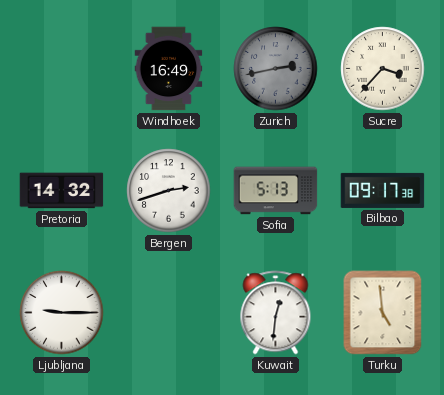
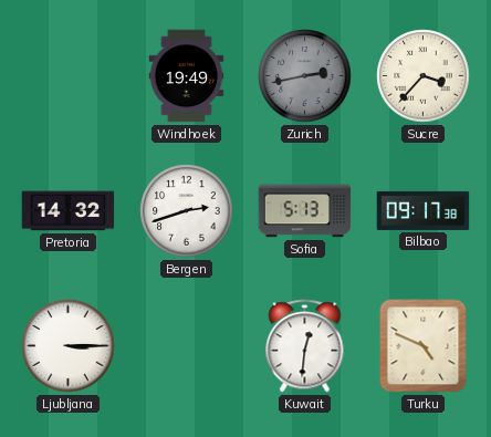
Windhoek: 16:49 -> 19:49
Ljubljana: 9:15 -> 3:15
Turku: 4:59 -> 4:49
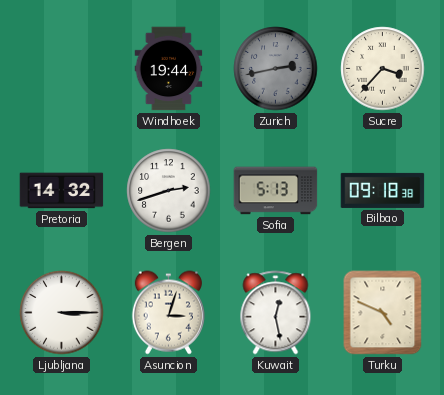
Windhoek: 19:49 -> 19:44
Bilbao: 09:17 -> 09:18
Asuncion: none -> 3:03
Kuwait: 12:31 -> 12:28
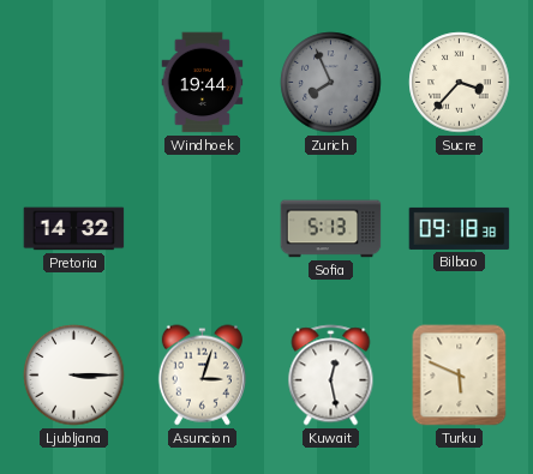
Zurich: 2:43 -> 7:56
Bergen: 2:42 -> none
Turku: 4:49 -> 5:49
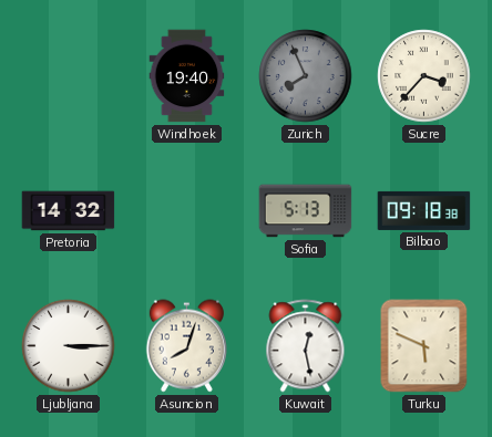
Windhoek: 19:44 -> 19:40
Asuncion: 3:03 -> 8:03
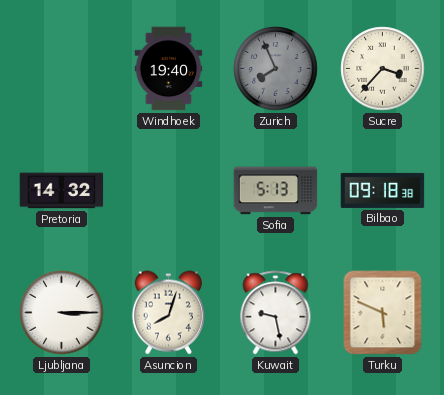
Kuwait: 12:28 -> 9:28
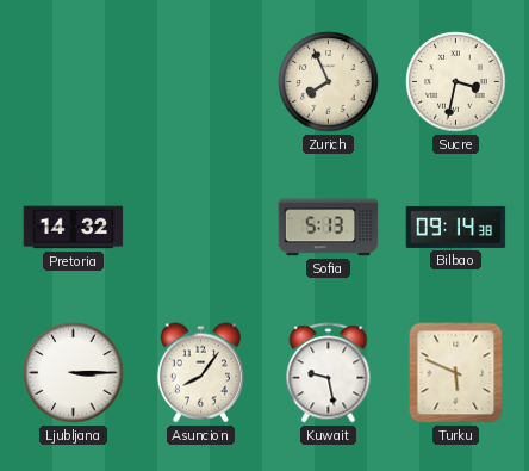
Windhoek: 19:40 -> none
Zurich dial: grey -> cream
Sucre: 3:37 -> 3:32
Bilbao: 09:18 -> 09:14
Asuncion: 8:03 -> 8:06
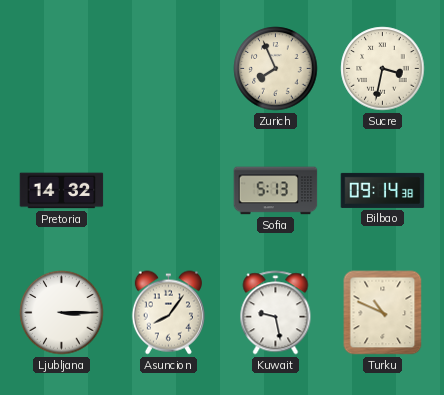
Turku: 5:49 -> 10:49
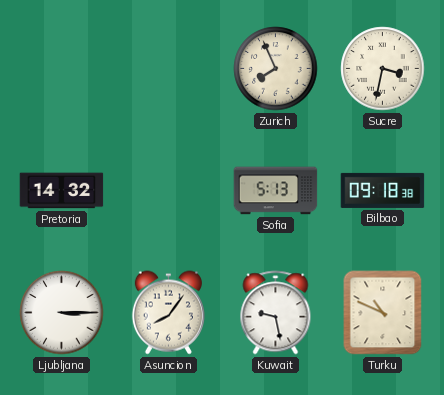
Bilbao: 09:14 -> 09:18
